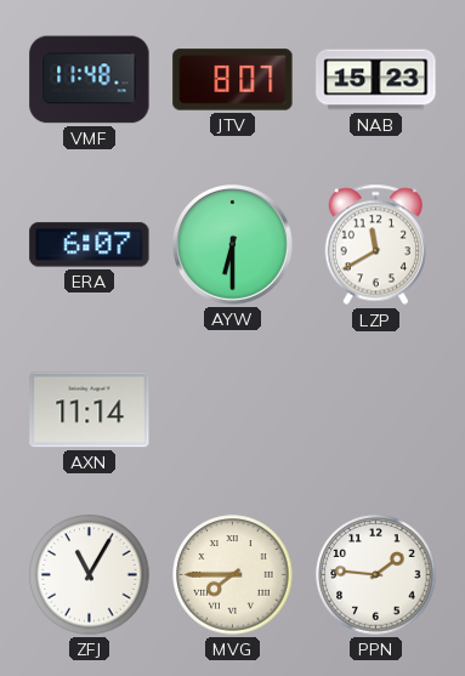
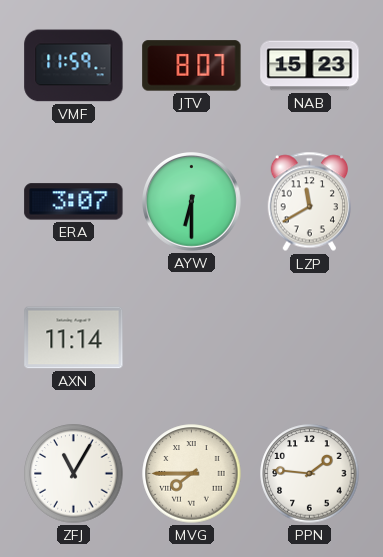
VMF: 11:48 -> 11:59
ERA: 6:07 -> 3:07
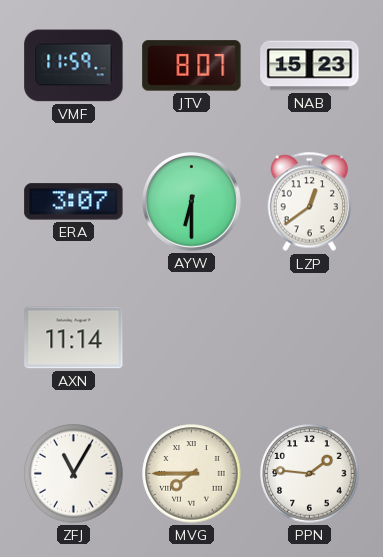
LZP: 11:40 -> 12:39
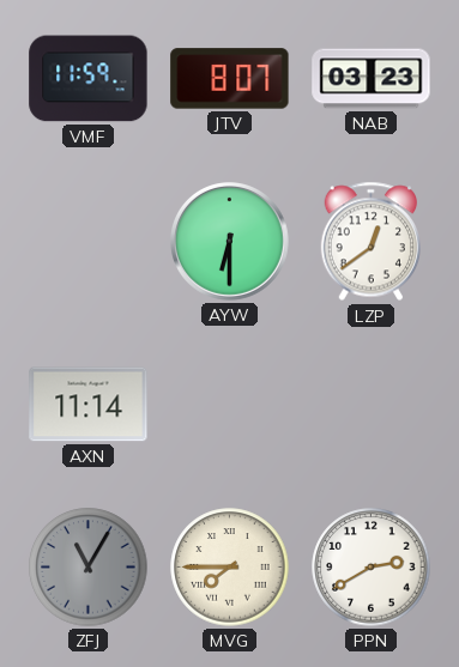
NAB: 15:23 -> 03:23
ERA: 3:07 -> none
ZFJ dial: white -> grey
PPN: 1:46 -> 2:40
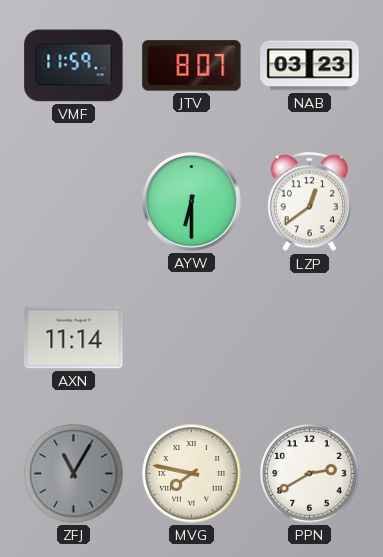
MVG: 7:45 -> 7:47
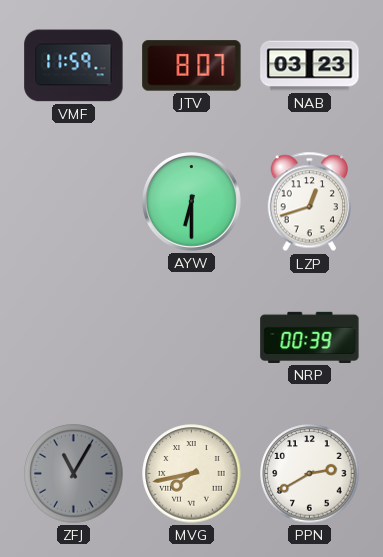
LZP: 12:39 -> 12:42
AXN: 11:14 -> none
NRP: none -> 00:39
MVG: 7:47 -> 7:43
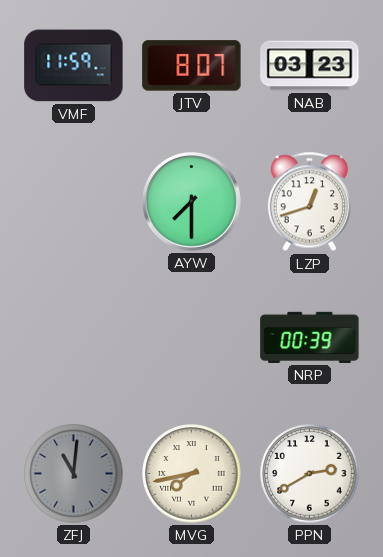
AYW: 6:30 -> 7:30
ZFJ: 11:05 -> 11:01
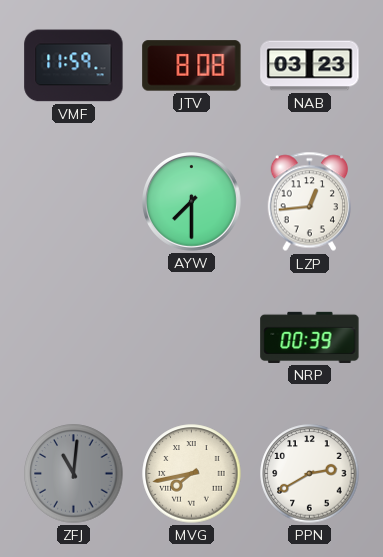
JTV: 8:07 -> 8:08
LZP: 12:42 -> 12:44
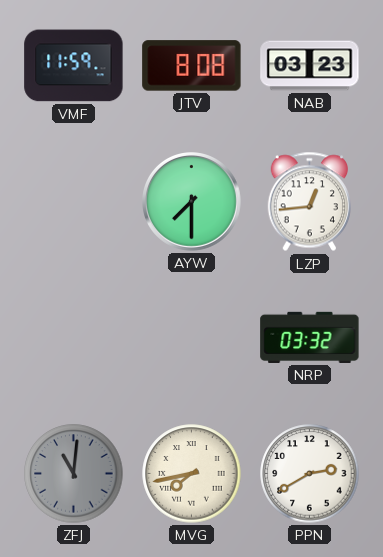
NRP: 00:39 -> 03:32
